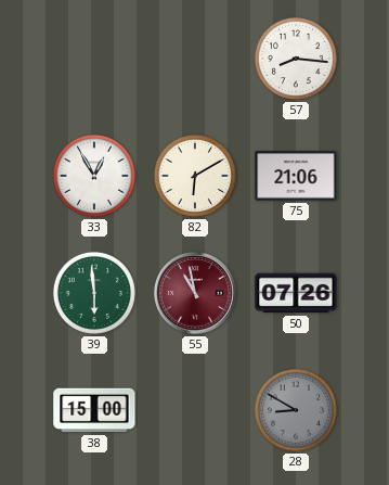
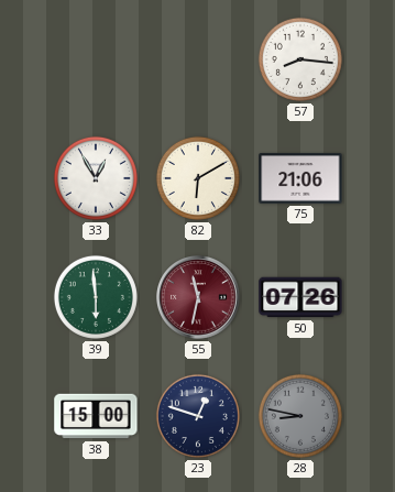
55: 10:58 -> 11:32
23: none -> 12:48
28: 8:50 -> 8:47
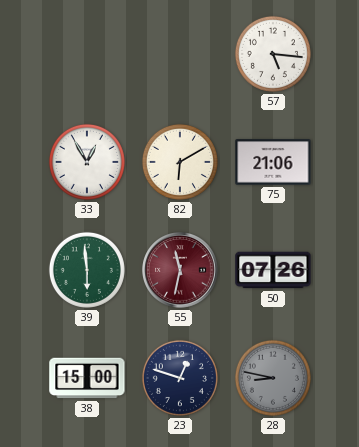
57: 8:16 -> 5:16
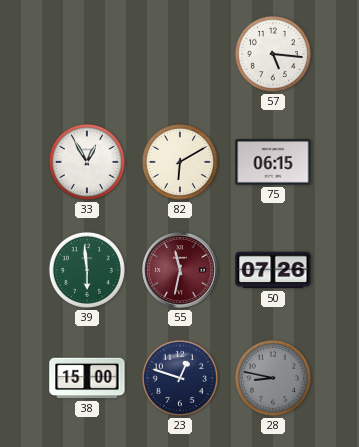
75: 21:06 -> 06:15
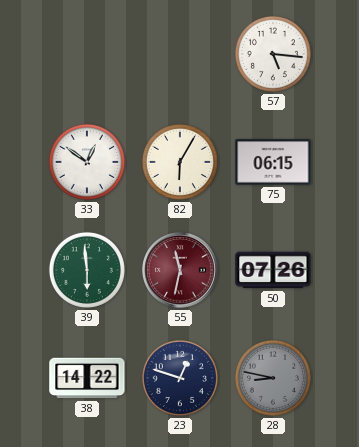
33: 12:55 -> 12:51
82: 6:10 -> 6:05
38: 15:00 -> 14:22
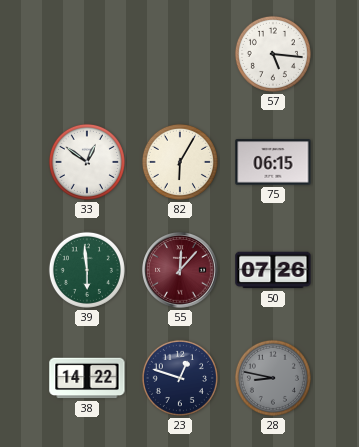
55: 11:32 -> 12:07
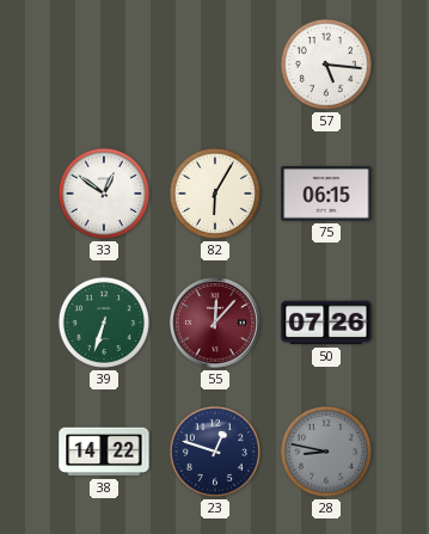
39: 5:59 -> 6:33
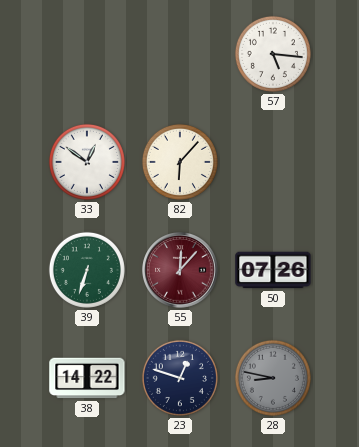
82: 6:05 -> 6:07
75: 06:15 -> none
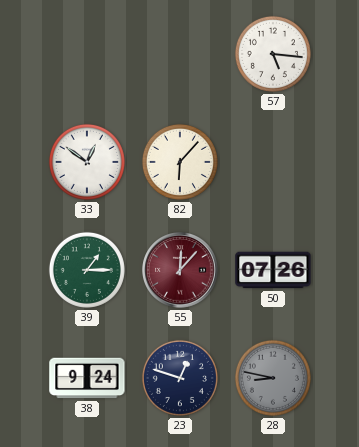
39: 6:33 -> 1:15
38: 14:22 -> 9:24
